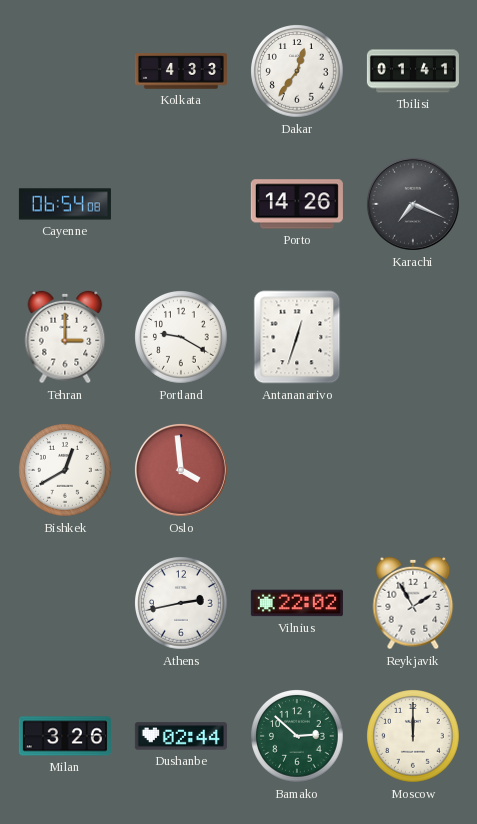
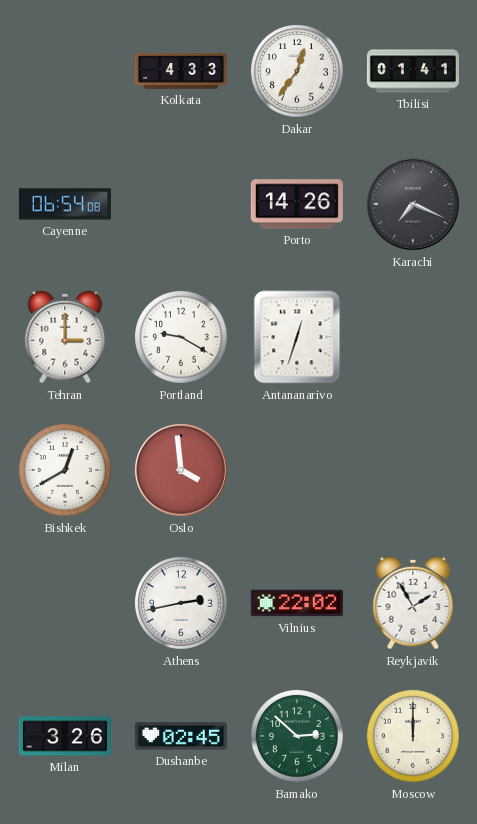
Dushanbe: 02:44 -> 02:45
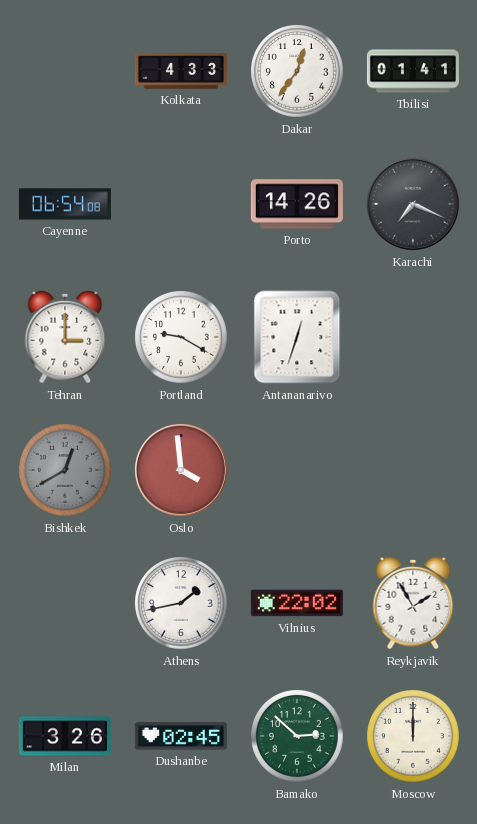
Bishkek dial: white -> grey
Athens: 2:43 -> 1:43
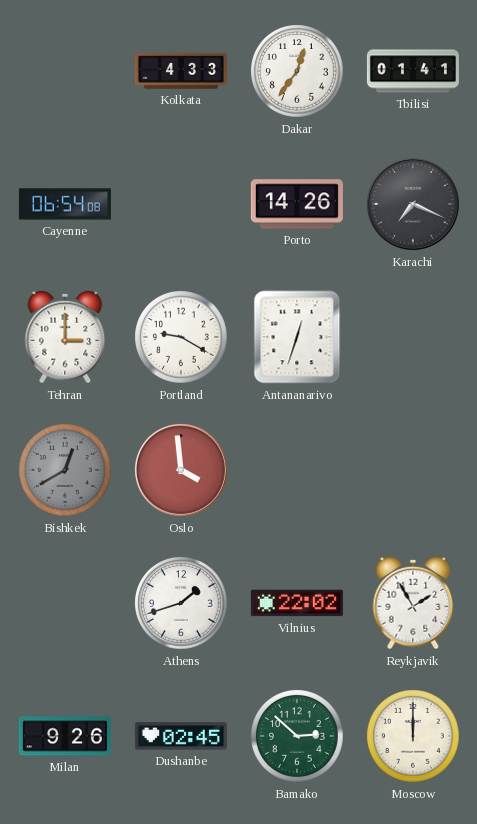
Athens: 1:43 -> 1:42
Milan: 3:26 -> 9:26
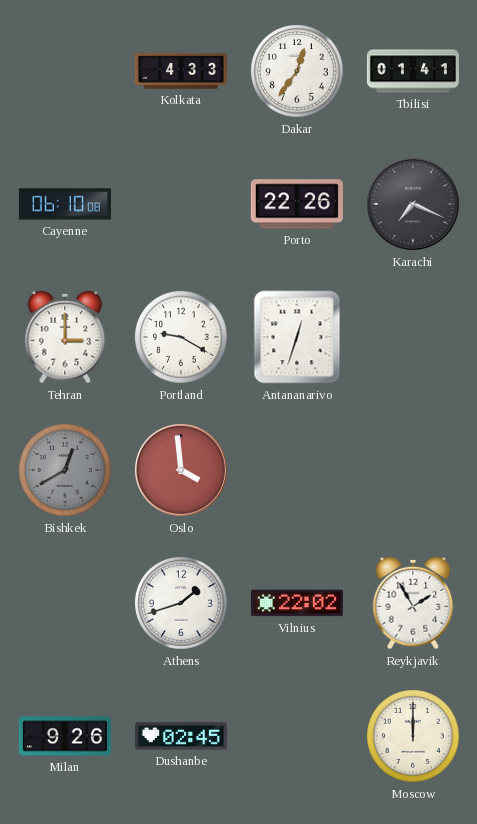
Cayenne: 06:54 -> 06:10
Porto: 14:26 -> 22:26
Bamako: 2:52 -> none
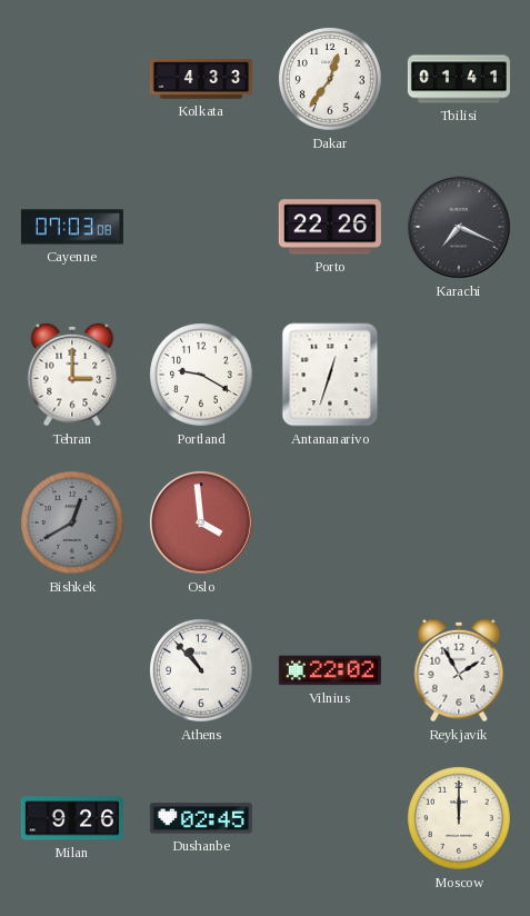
Cayenne: 06:10 -> 07:03
Athens: 1:42 -> 10:53
